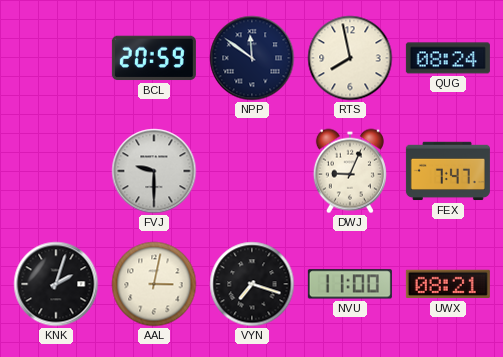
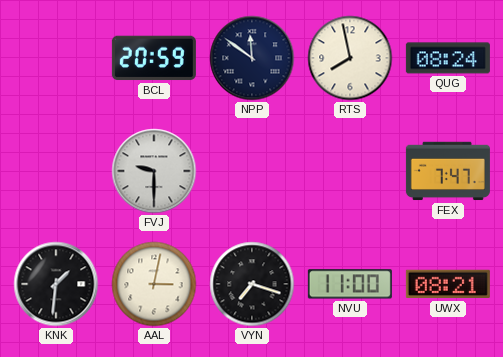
DWJ: 9:04 -> none
KNK: 2:03 -> 1:31
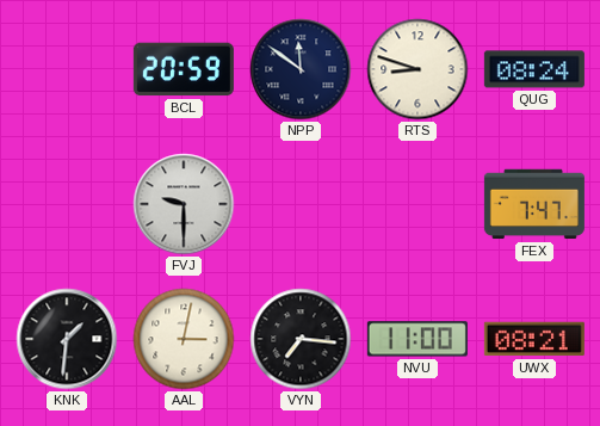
RTS: 7:58 -> 8:48
VYN: 7:18 -> 7:16
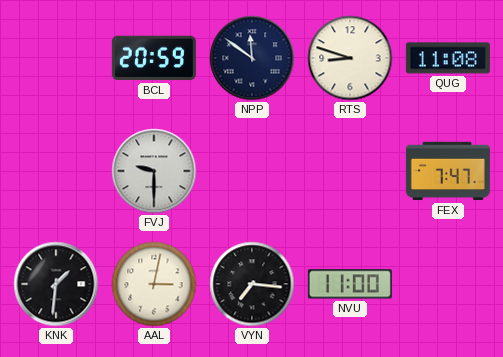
QUG: 08:24 -> 11:08
UWX: 08:21 -> none
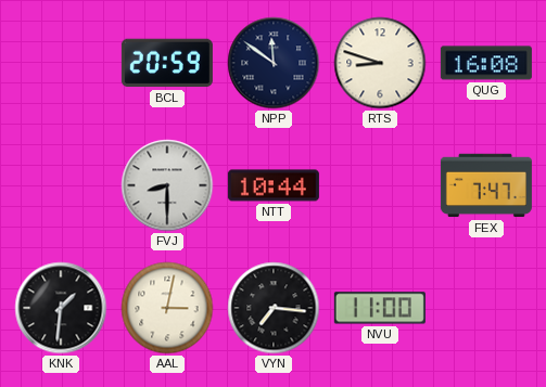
QUG: 11:08 -> 16:08
FVJ: 9:30 -> 8:30
NTT: none -> 10:44
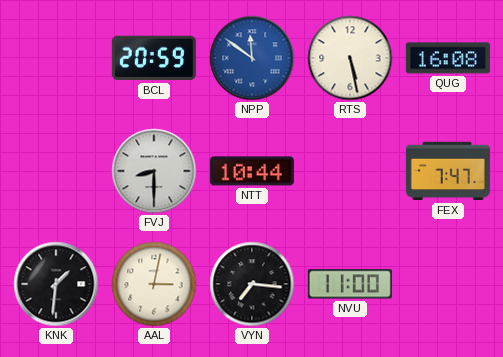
NPP dial: navy -> blue
RTS: 8:48 -> 5:28
